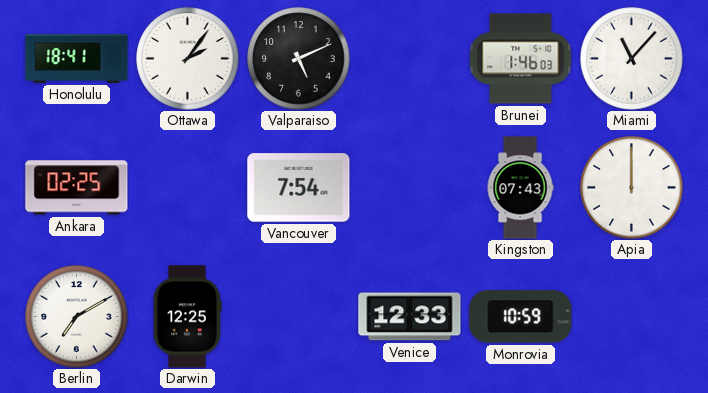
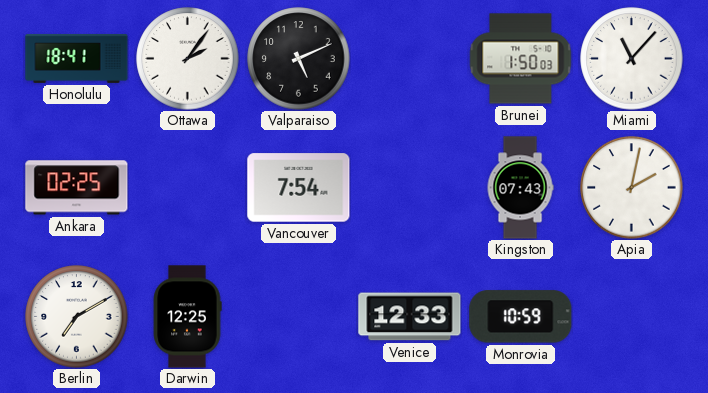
Brunei: 1:46 -> 1:50
Apia: 12:00 -> 2:02
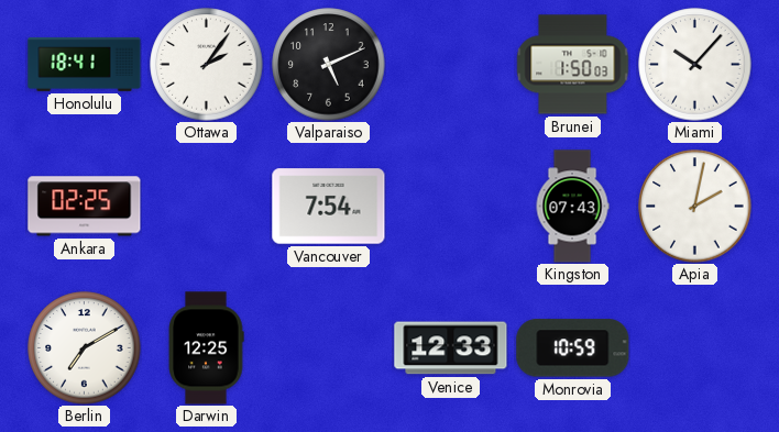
Miami: 11:07 -> 10:07
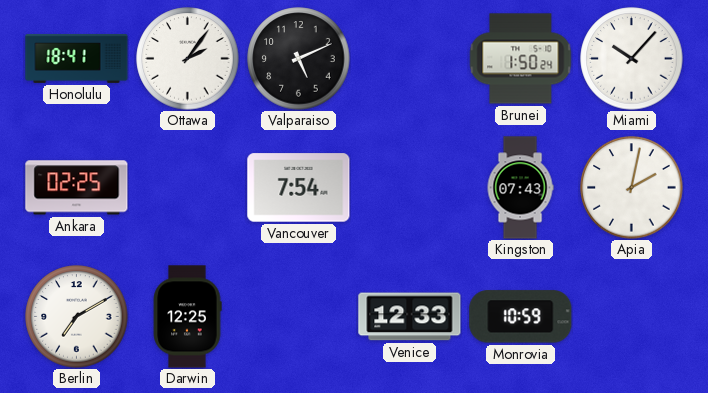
Brunei: 1:50:03 -> 1:50:24
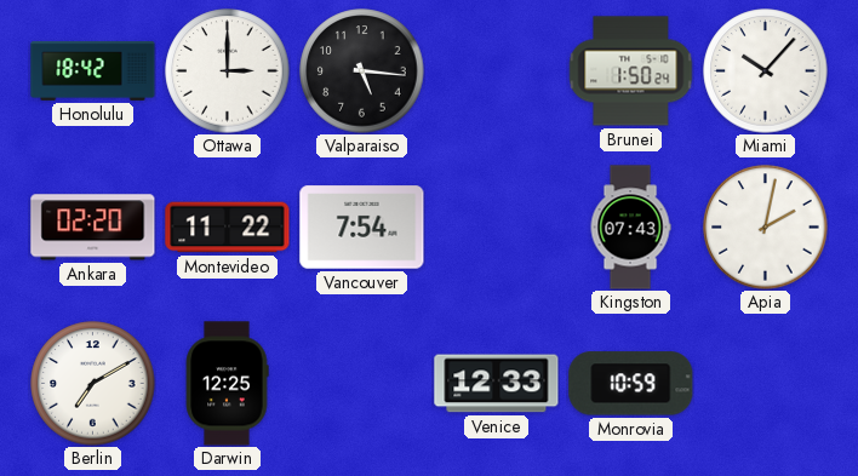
Honolulu: 18:41 -> 18:42
Ottawa: 2:06 -> 3:00
Valparaiso: 5:11 -> 5:16
Ankara: 02:25 -> 02:20
Montevideo: none -> 11:22
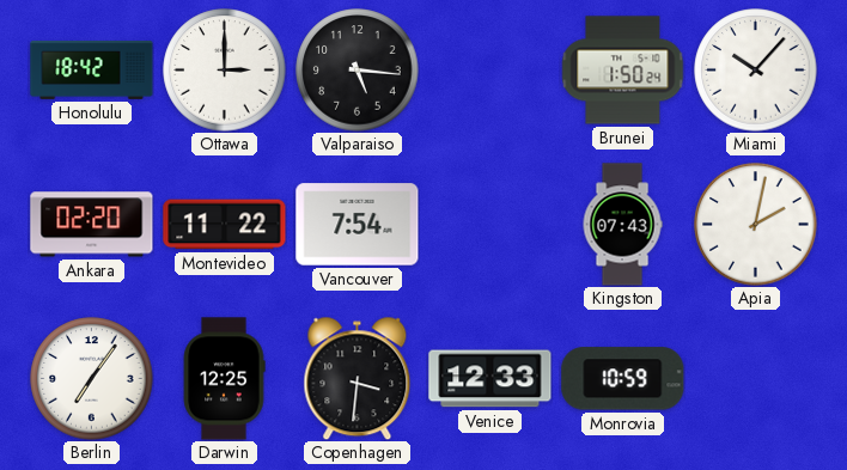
Berlin: 7:10 -> 7:06
Copenhagen: none -> 3:31
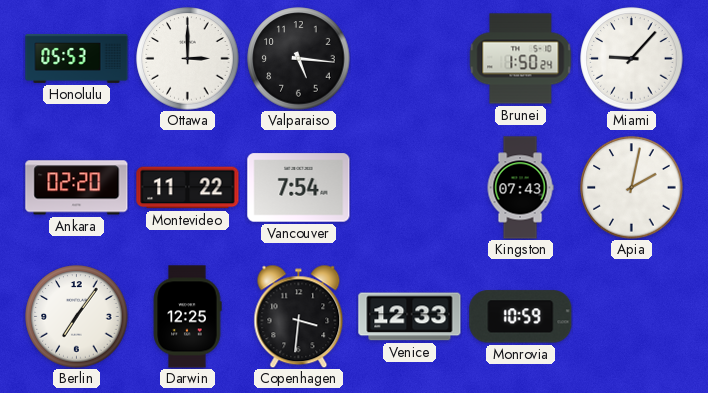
Honolulu: 18:42 -> 05:53
Miami: 10:07 -> 9:07
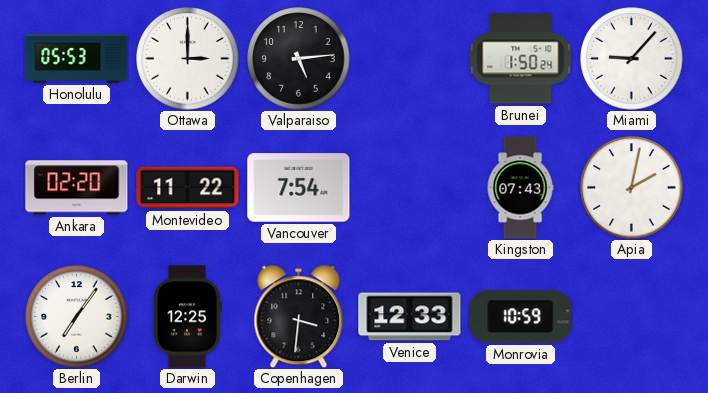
Valparaiso: 5:16 -> 5:14
